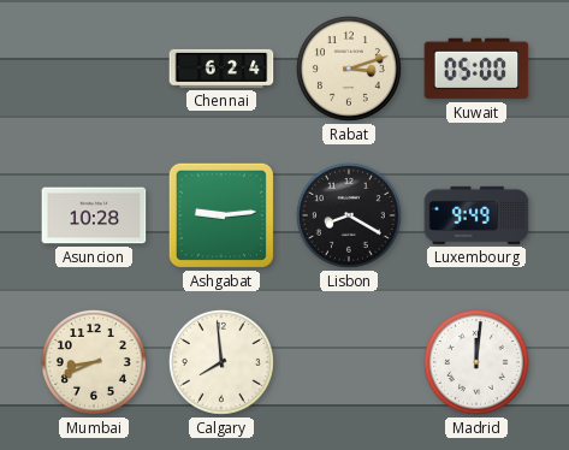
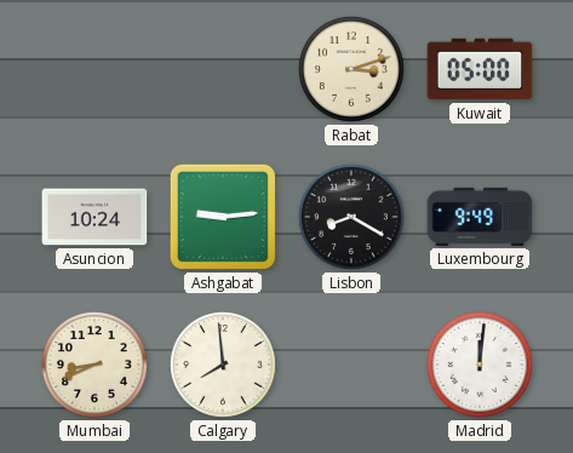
Chennai: 6:24 -> none
Asuncion: 10:28 -> 10:24
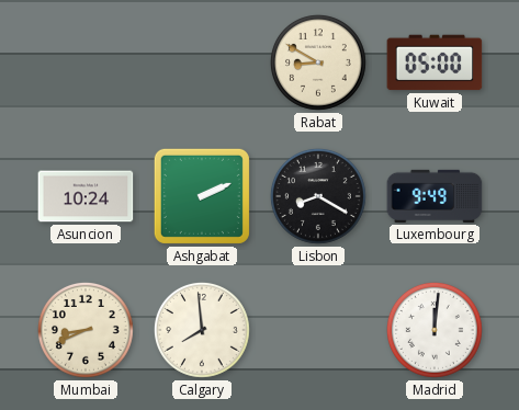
Rabat: 3:12 -> 8:50
Ashgabat: 9:14 -> 2:11
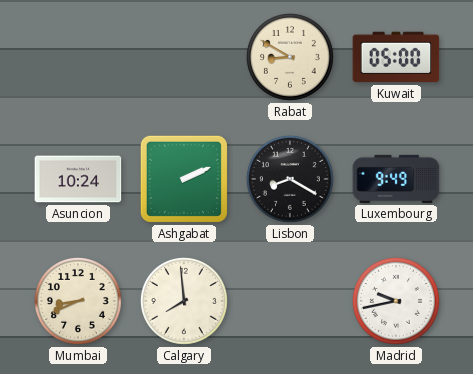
Madrid: 12:01 -> 9:43
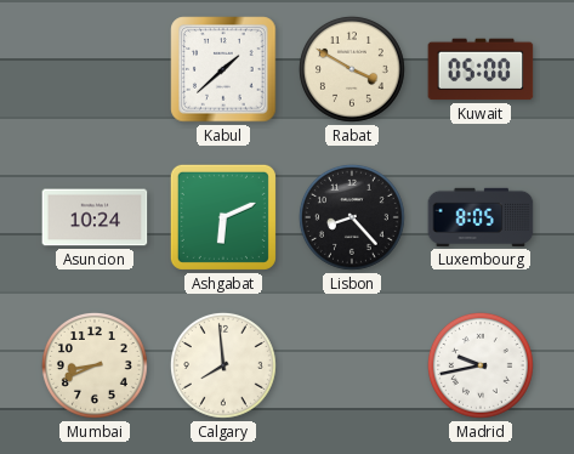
Kabul: none -> 1:38
Rabat: 8:50 -> 3:50
Ashgabat: 2:11 -> 6:11
Lisbon: 8:20 -> 8:23
Luxembourg: 9:49 -> 8:05
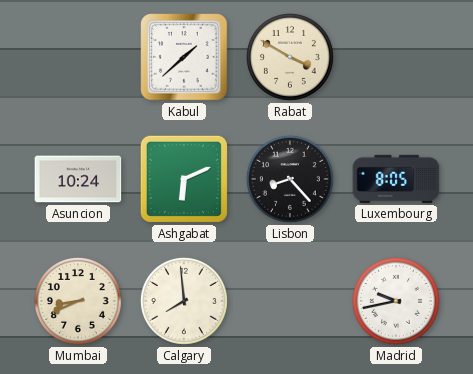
Kuwait: 05:00 -> none
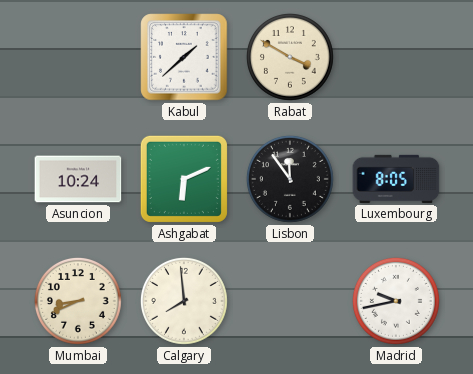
Lisbon: 8:23 -> 11:54
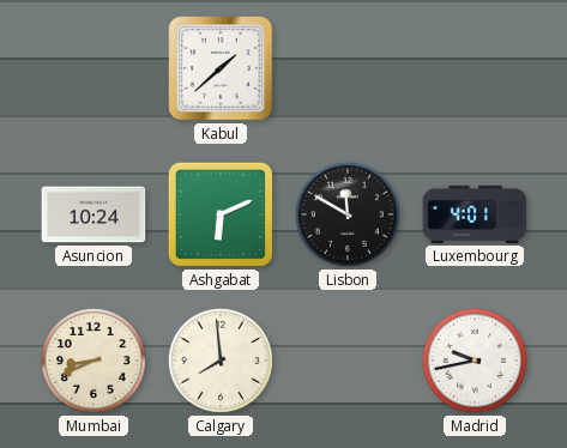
Rabat: 3:50 -> none
Lisbon: 11:54 -> 11:50
Luxembourg: 8:05 -> 4:01
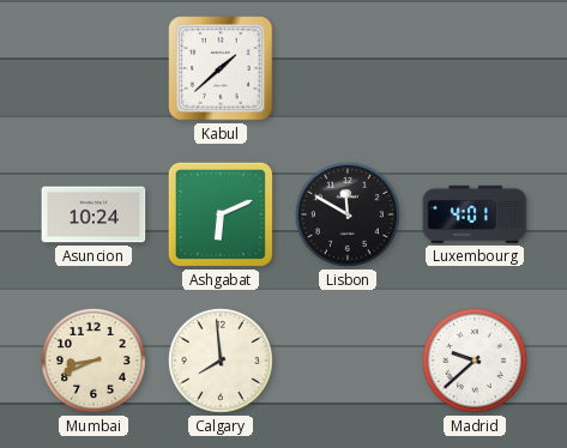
Madrid: 9:43 -> 9:38
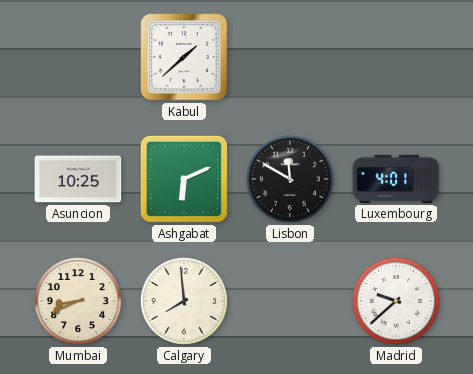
Asuncion: 10:24 -> 10:25
